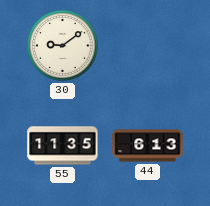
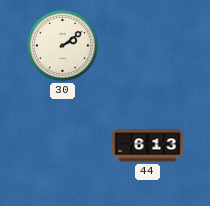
30: 9:09 -> 2:09
55: 11:35 -> none
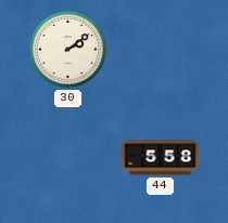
44: 6:13 -> 5:58
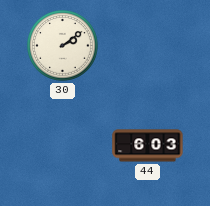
44: 5:58 -> 6:03
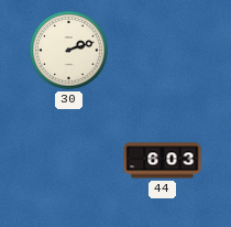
30: 2:09 -> 2:12
